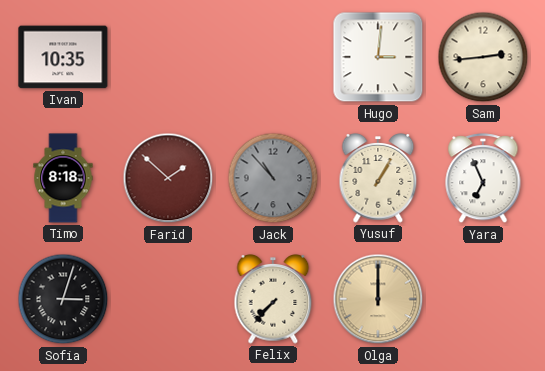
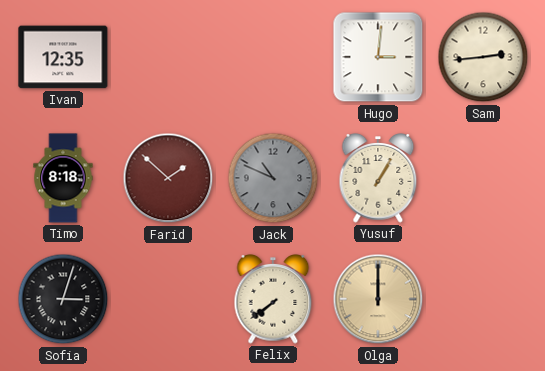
Ivan: 10:35 -> 12:35
Jack: 10:53 -> 10:49
Yara: 6:56 -> none
Felix: 7:37 -> 7:39
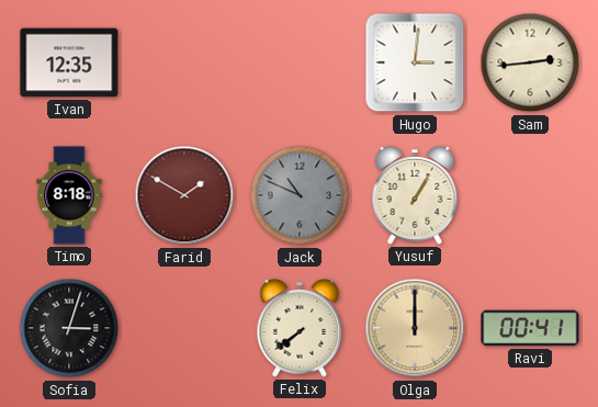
Farid: 1:52 -> 1:50
Ravi: none -> 00:41
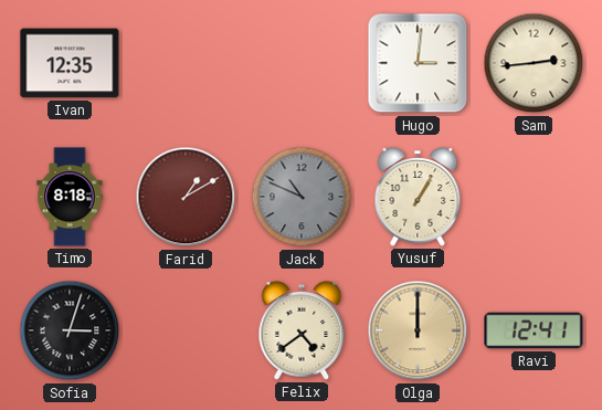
Farid: 1:50 -> 1:10
Felix: 7:39 -> 4:39
Ravi: 00:41 -> 12:41
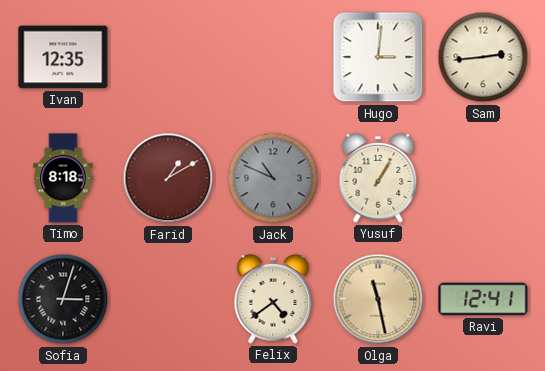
Olga: 12:00 -> 11:28
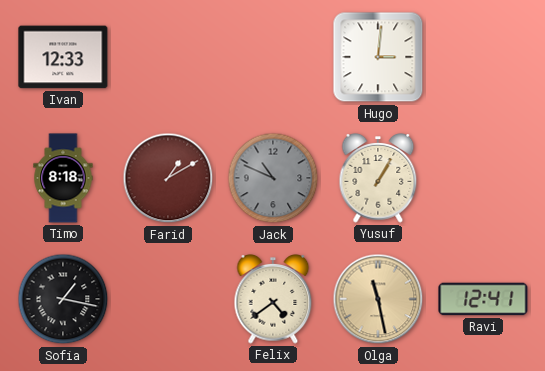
Ivan: 12:35 -> 12:33
Sam: 2:44 -> none
Sofia: 3:03 -> 1:17
